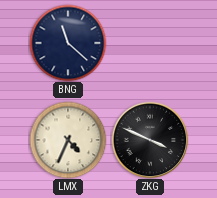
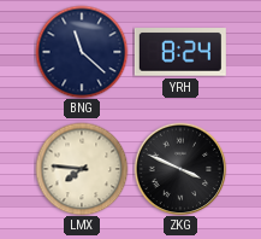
YRH: none -> 8:24
LMX: 4:34 -> 7:46
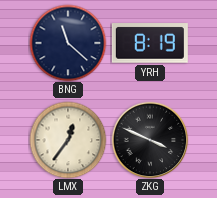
YRH: 8:24 -> 8:19
LMX: 7:46 -> 12:36
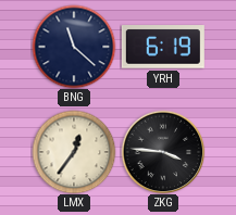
YRH: 8:19 -> 6:19
ZKG: 3:49 -> 3:46
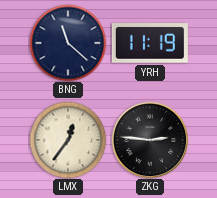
YRH: 6:19 -> 11:19
ZKG: 3:46 -> 2:46
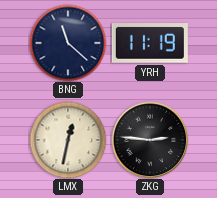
LMX: 12:36 -> 12:32
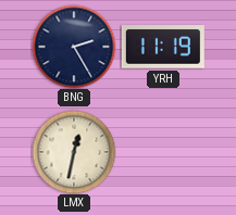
BNG: 11:22 -> 2:25
ZKG: 2:46 -> none
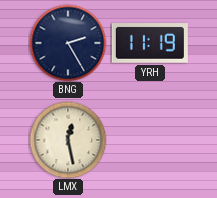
LMX: 12:32 -> 12:28
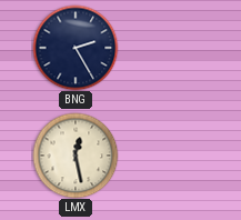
YRH: 11:19 -> none
